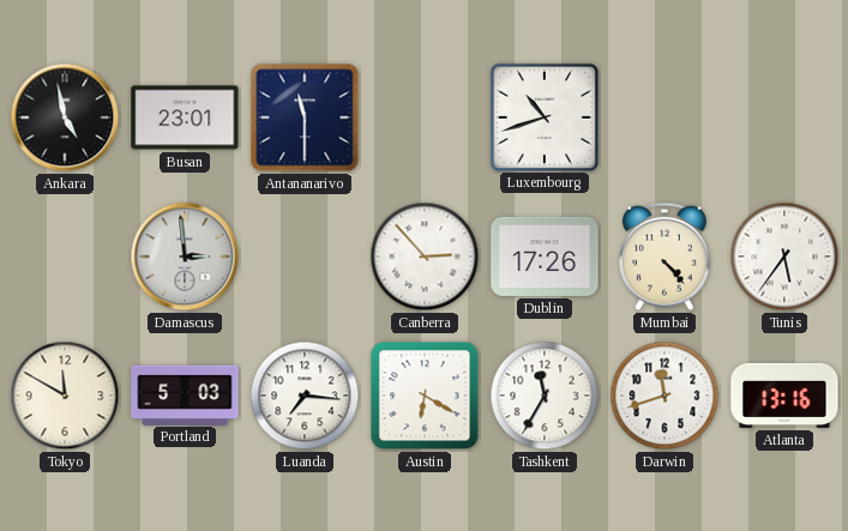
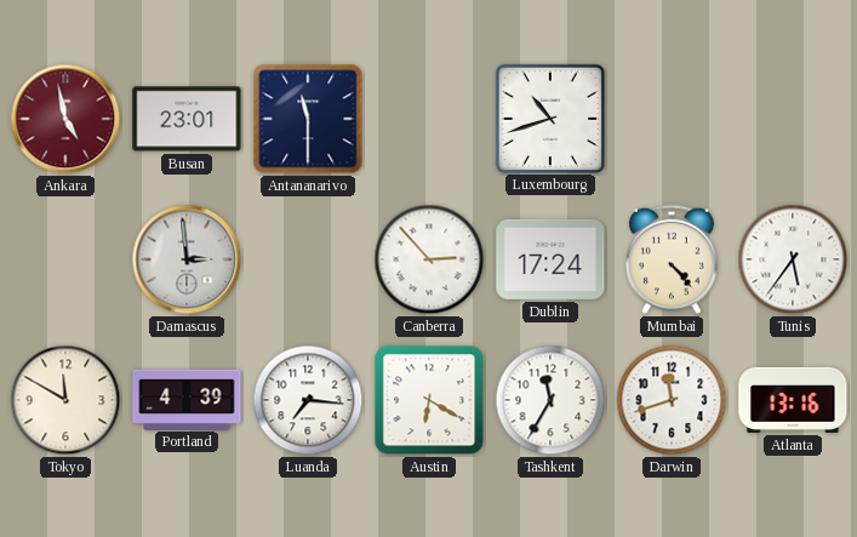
Ankara dial: black -> burgundy
Dublin: 17:26 -> 17:24
Portland: 5:03 -> 4:39
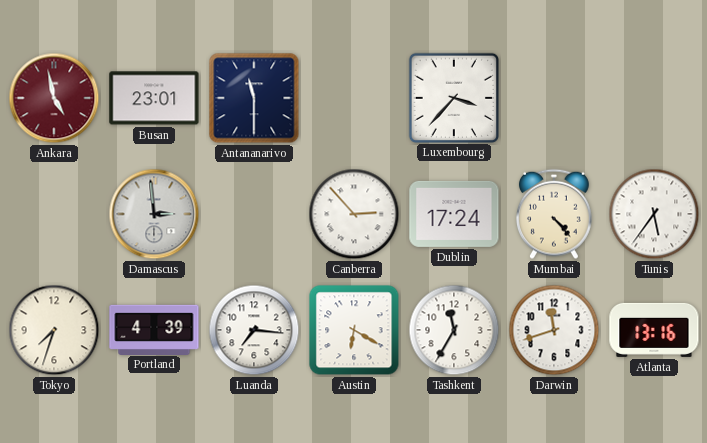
Luxembourg: 10:42 -> 3:37
Tokyo: 11:50 -> 7:33
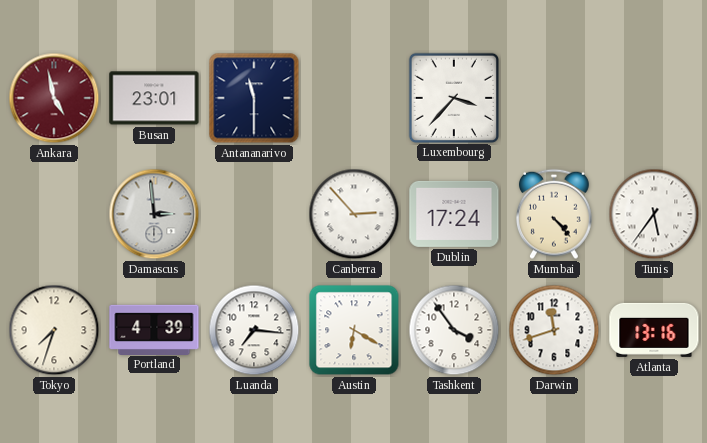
Tashkent: 11:35 -> 3:54
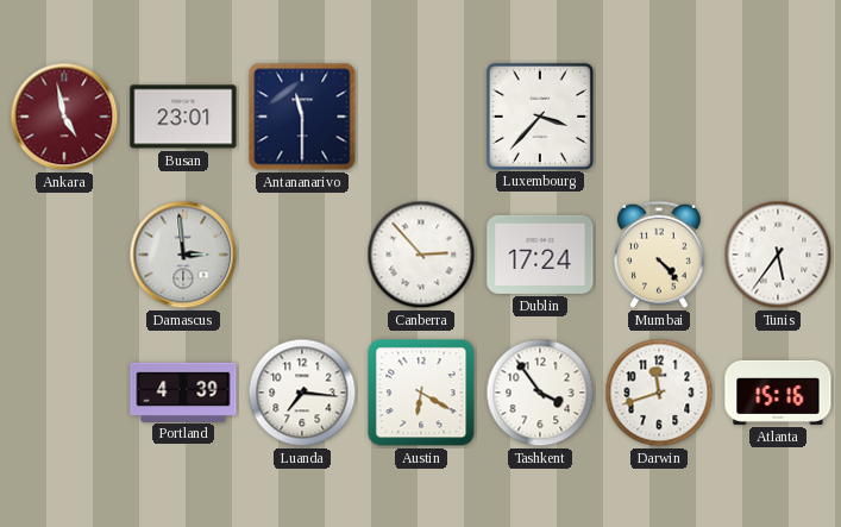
Tokyo: 7:33 -> none
Atlanta: 13:16 -> 15:16
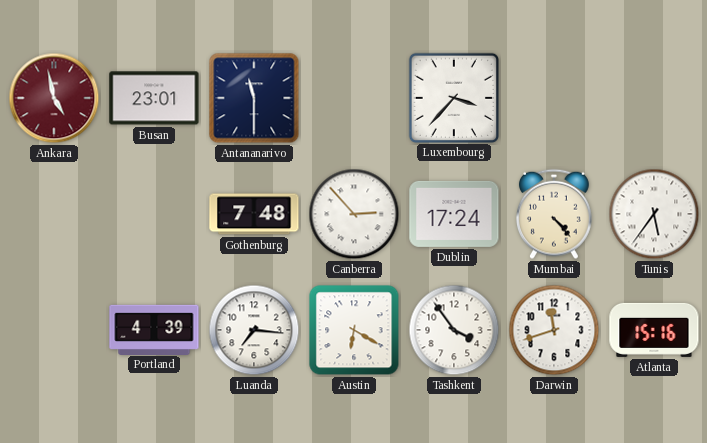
Damascus: 2:59 -> none
Gothenburg: none -> 7:48
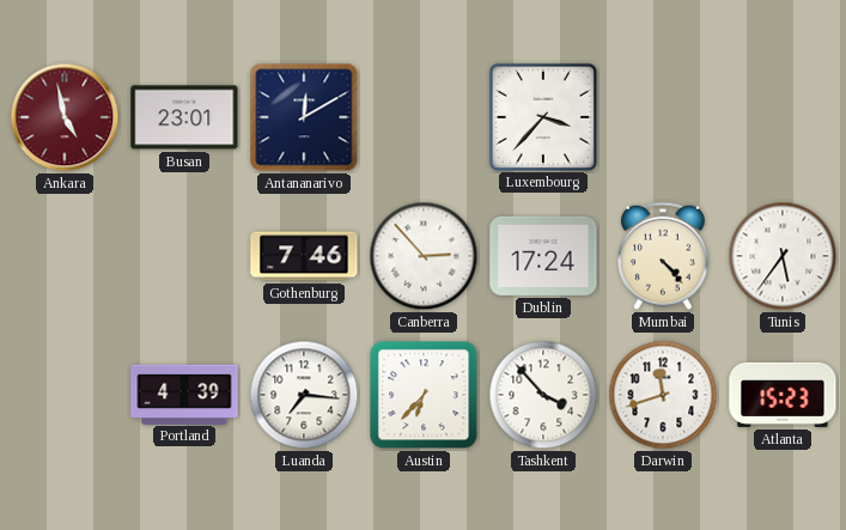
Antananarivo: 11:30 -> 12:10
Gothenburg: 7:48 -> 7:46
Austin: 6:20 -> 6:37
Tashkent: 3:54 -> 3:53
Atlanta: 15:16 -> 15:23
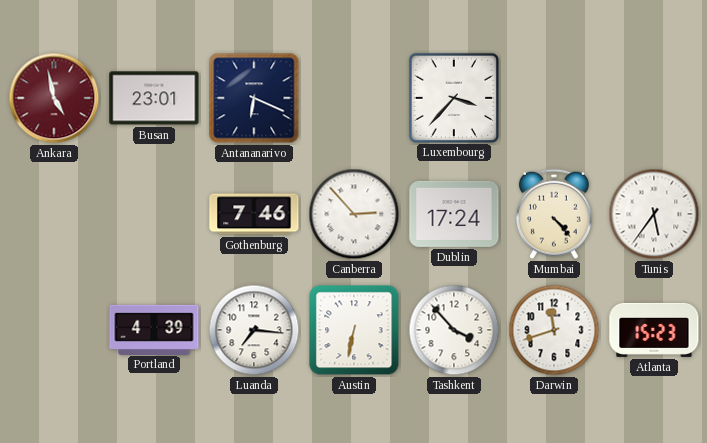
Antananarivo: 12:10 -> 6:19
Austin: 6:37 -> 6:32
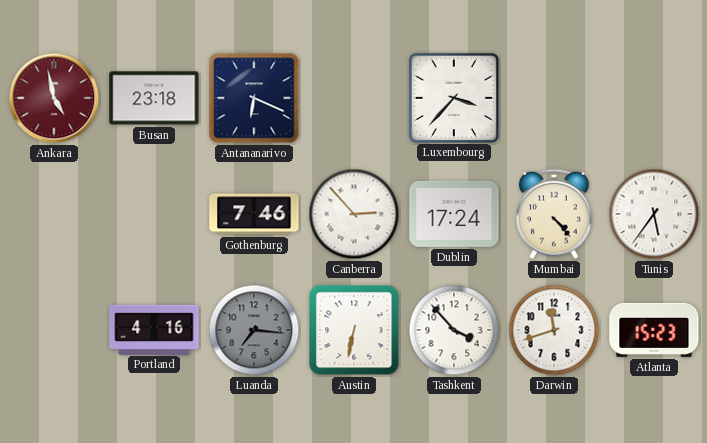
Busan: 23:01 -> 23:18
Portland: 4:39 -> 4:16
Luanda dial: white -> grey
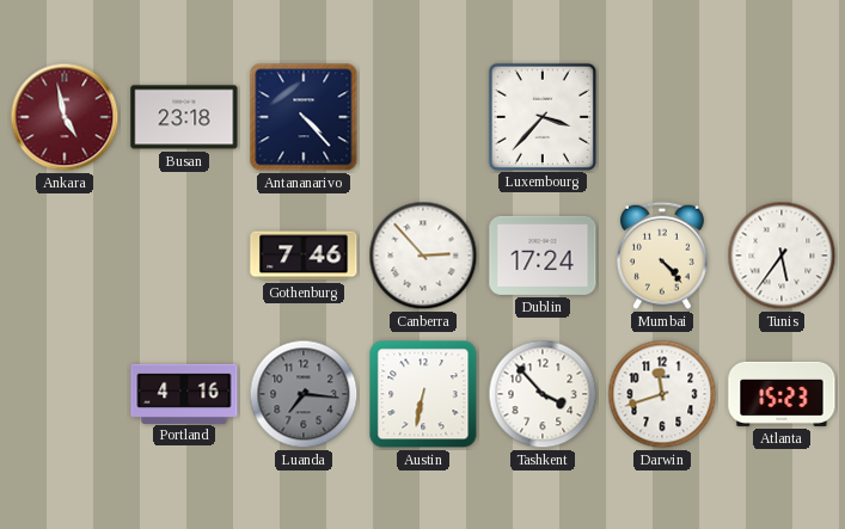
Antananarivo: 6:19 -> 4:23
